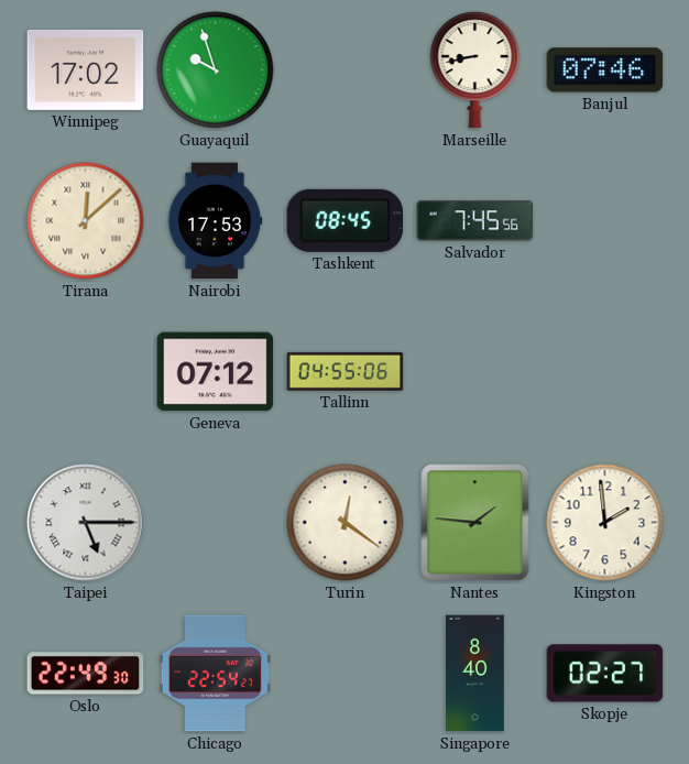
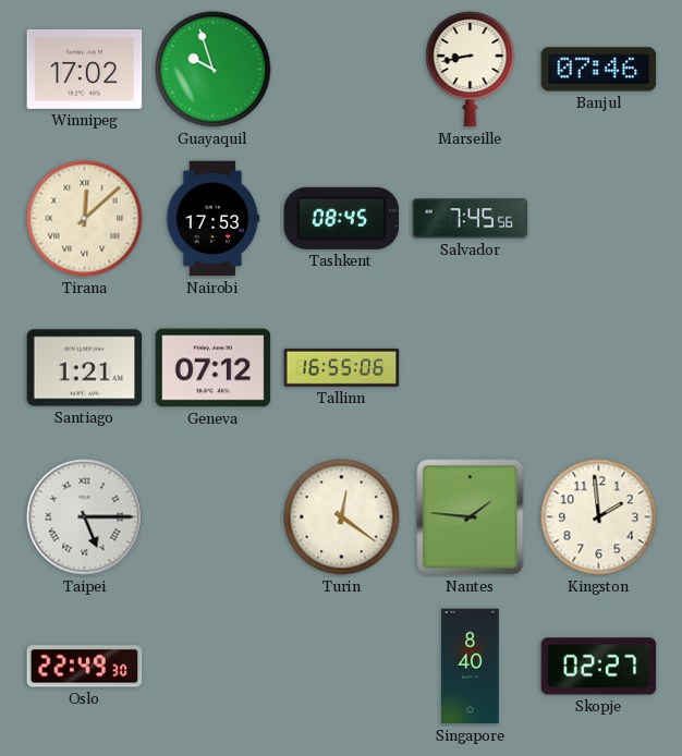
Santiago: none -> 1:21
Tallinn: 04:55 -> 16:55
Chicago: 22:54 -> none
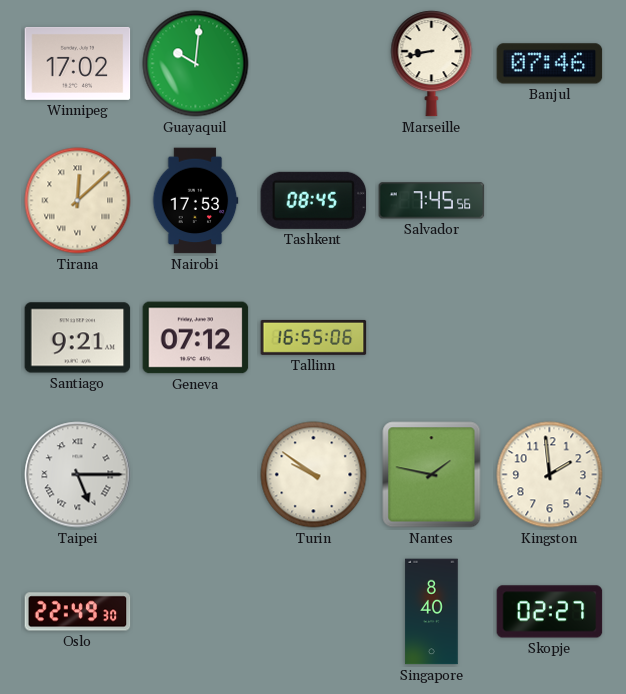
Guayaquil: 9:57 -> 10:01
Santiago: 1:21 -> 9:21
Turin: 12:21 -> 9:51
Nantes: 1:46 -> 1:47
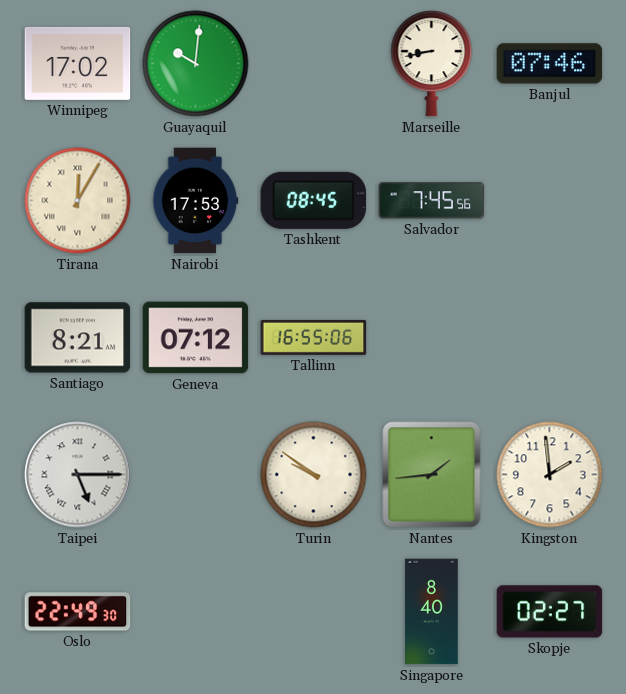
Tirana: 12:08 -> 12:05
Santiago: 9:21 -> 8:21
Nantes: 1:47 -> 1:44
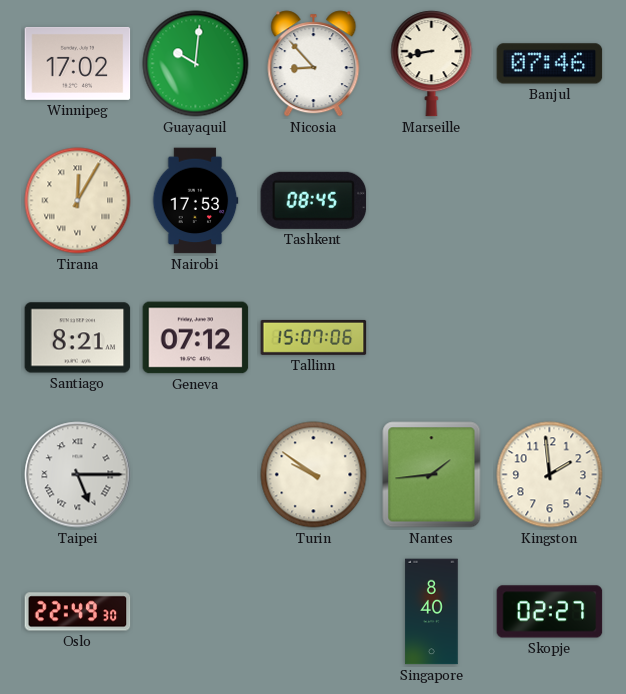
Nicosia: none -> 8:53
Salvador: 7:45 -> none
Tallinn: 16:55 -> 15:07
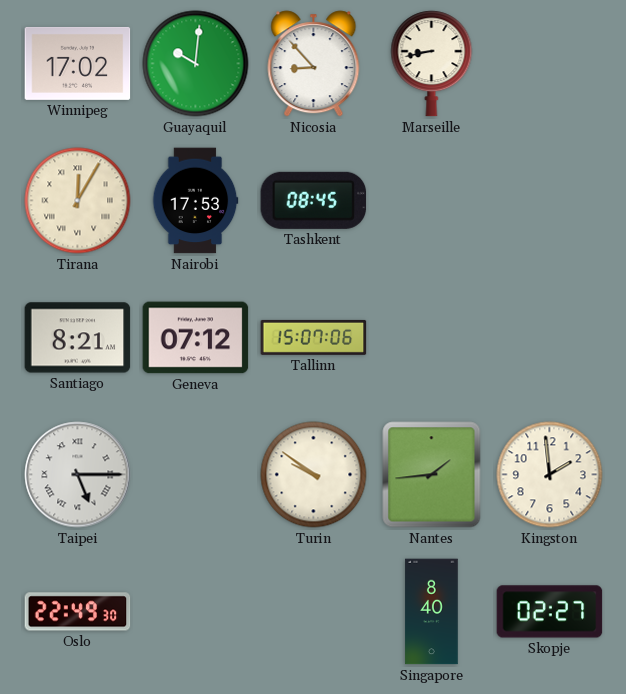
Banjul: 07:46 -> none
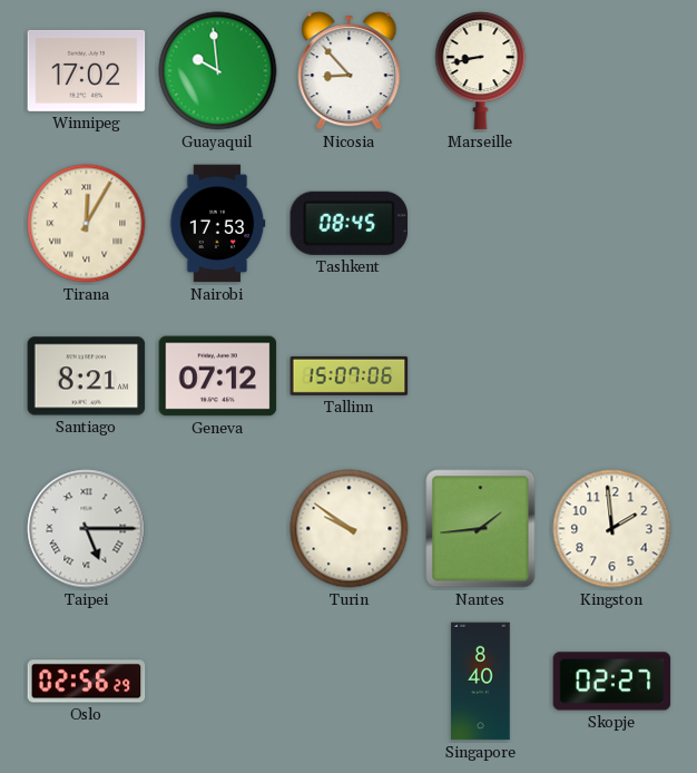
Guayaquil: 10:01 -> 9:59
Oslo: 22:49 -> 02:56
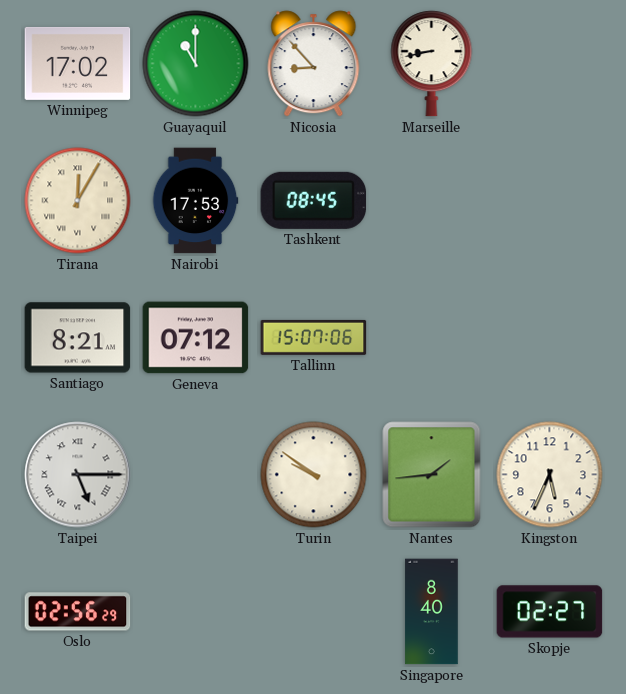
Guayaquil: 9:59 -> 11:00
Kingston: 1:59 -> 5:34
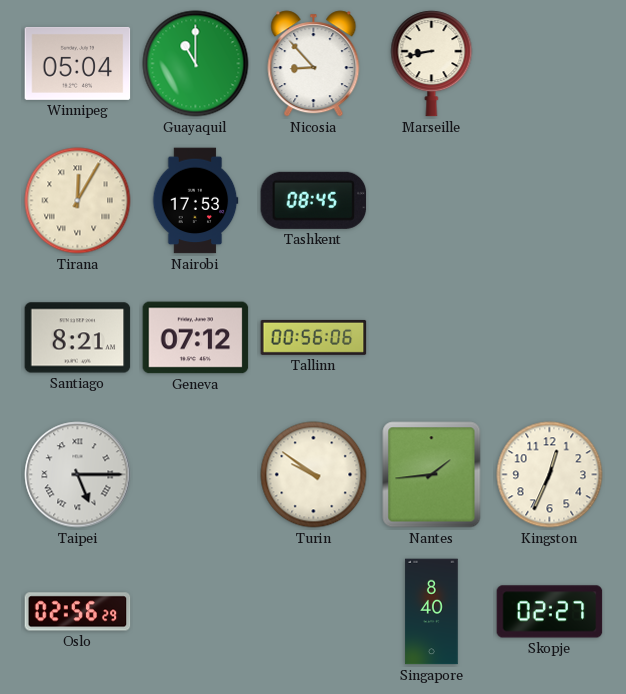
Winnipeg: 17:02 -> 05:04
Tallinn: 15:07 -> 00:56
Kingston: 5:34 -> 12:34
